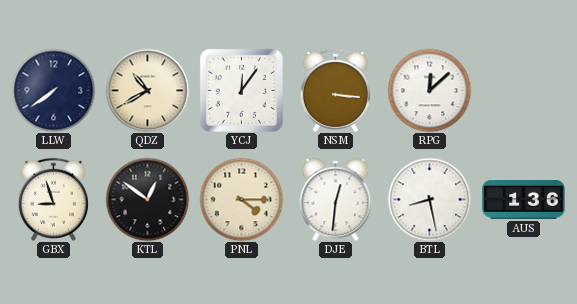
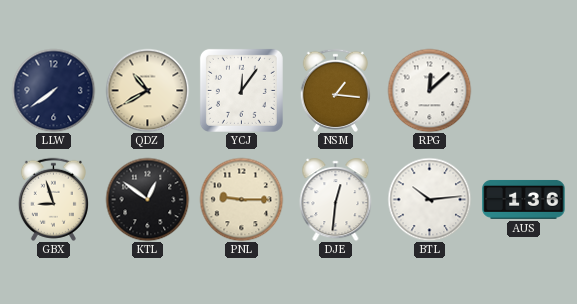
NSM: 3:16 -> 1:16
PNL: 4:15 -> 9:15
BTL: 8:28 -> 10:14
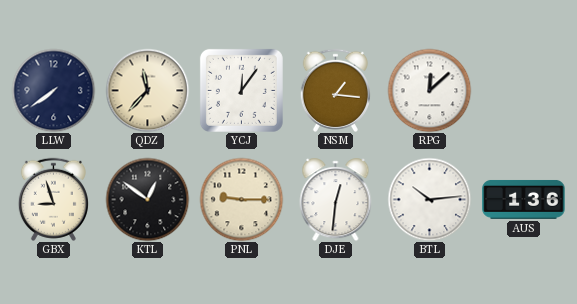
QDZ: 10:40 -> 11:37
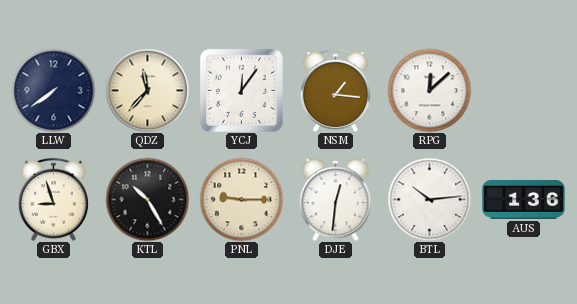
KTL: 12:51 -> 10:25
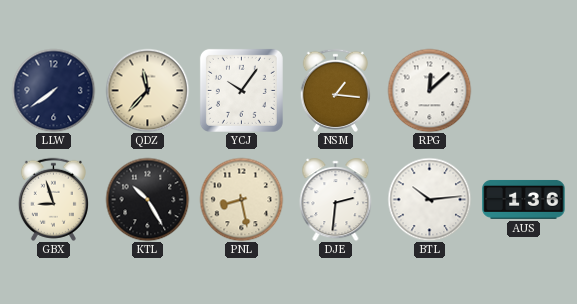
YCJ: 12:06 -> 10:06
PNL: 9:15 -> 8:28
DJE: 12:31 -> 2:31
